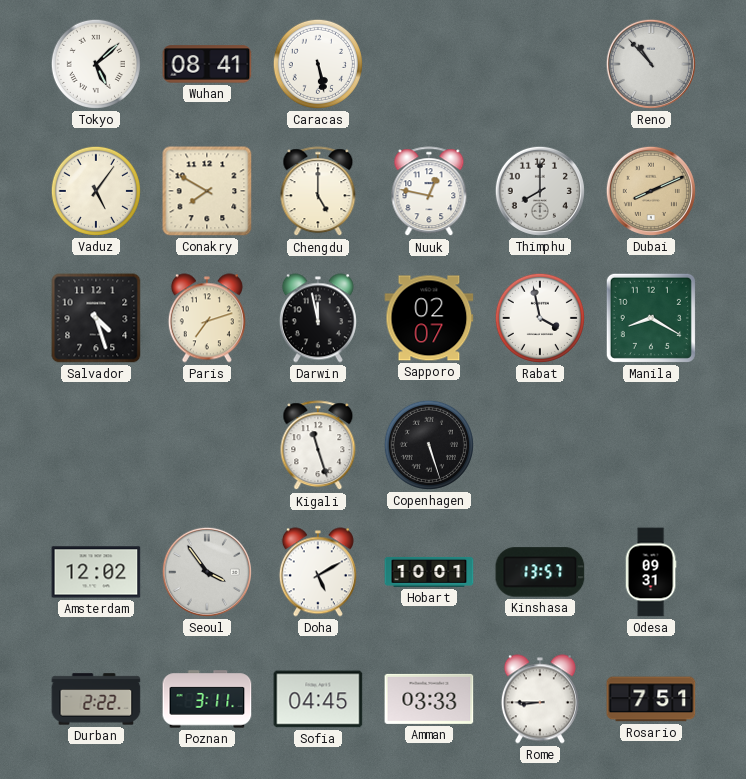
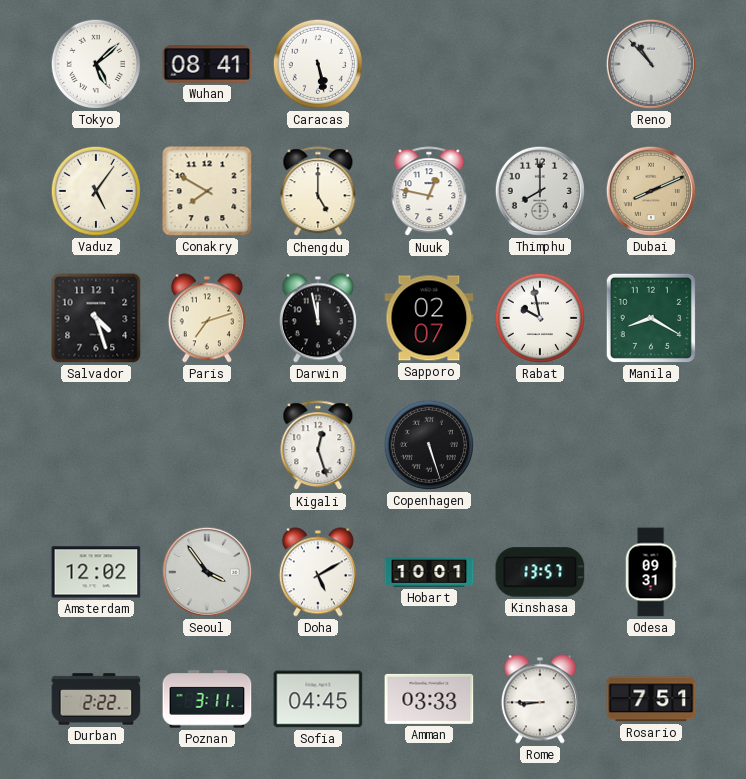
Rabat: 3:58 -> 9:58
Kigali: 11:27 -> 12:27
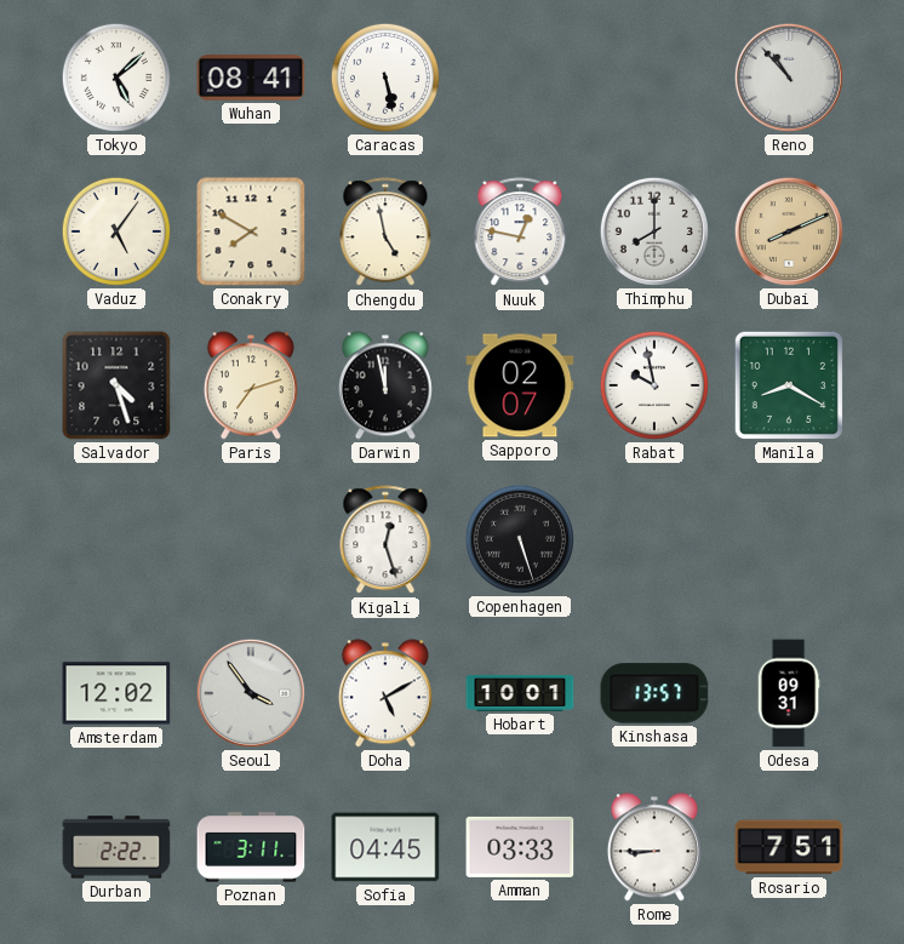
Chengdu: 5:00 -> 4:58
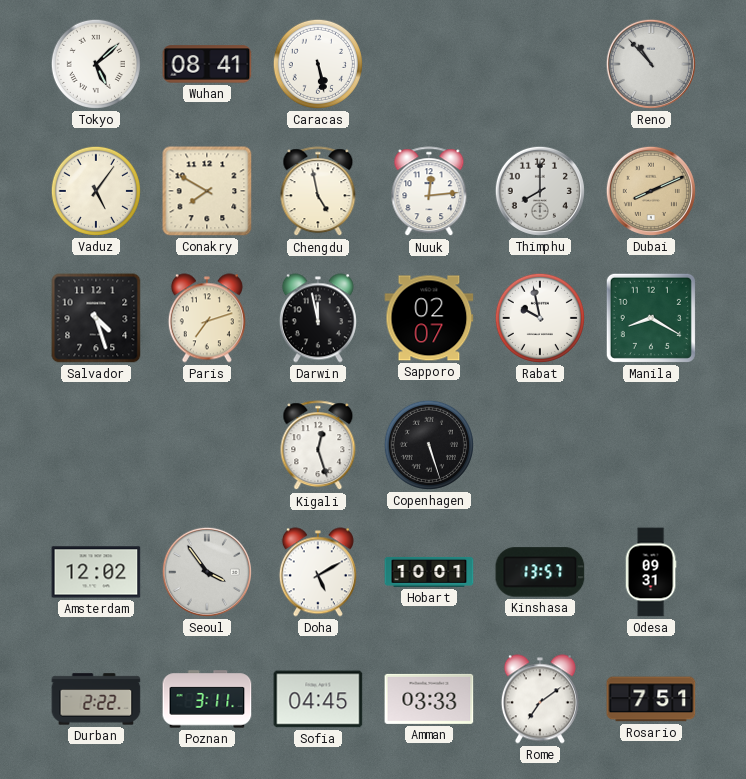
Nuuk: 12:47 -> 12:14
Rome: 8:45 -> 7:09
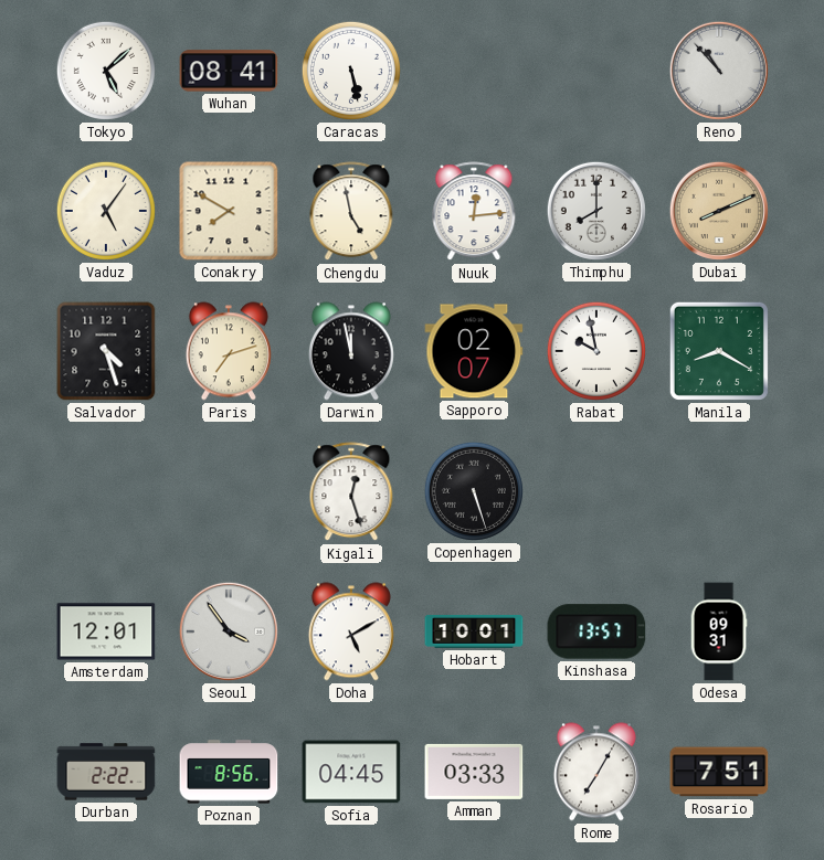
Amsterdam: 12:02 -> 12:01
Poznan: 3:11 -> 8:56
Rome: 7:09 -> 7:05
